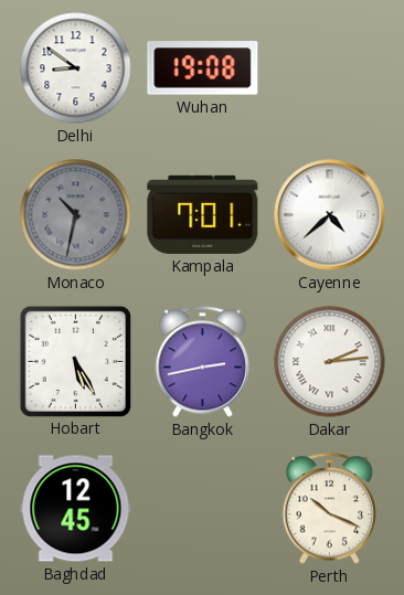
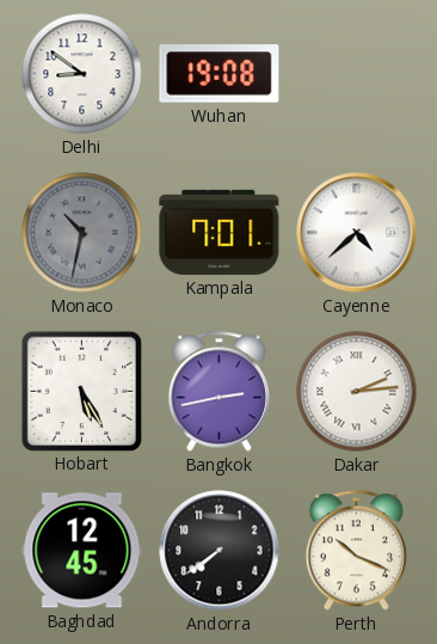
Andorra: none -> 7:39
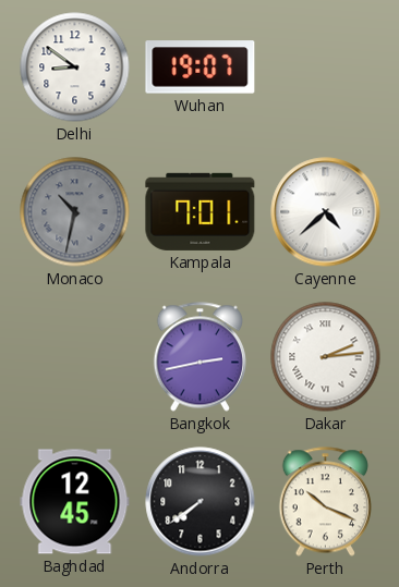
Wuhan: 19:08 -> 19:07
Hobart: 5:25 -> none
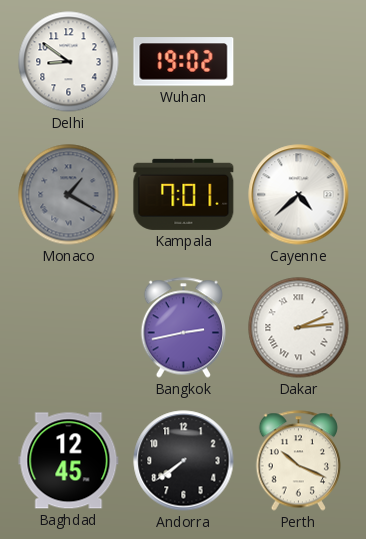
Wuhan: 19:07 -> 19:02
Monaco: 10:32 -> 1:20
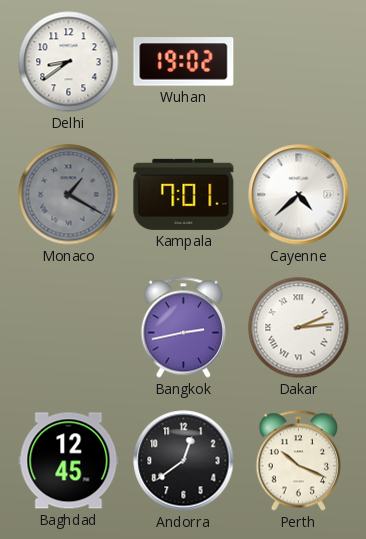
Delhi: 8:51 -> 8:39
Andorra: 7:39 -> 12:39
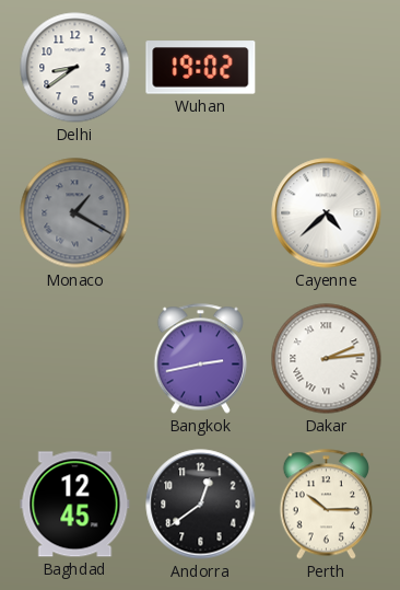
Kampala: 7:01 -> none
Perth: 10:19 -> 10:15
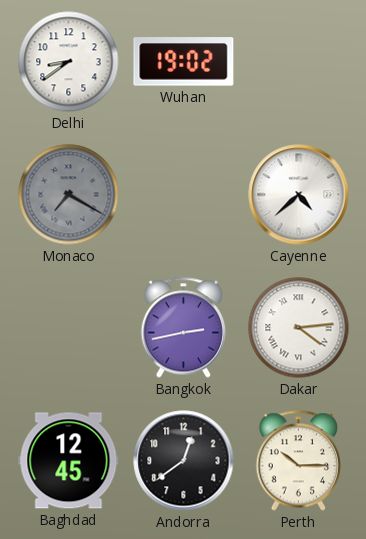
Monaco: 1:20 -> 7:20
Dakar: 2:14 -> 4:14
